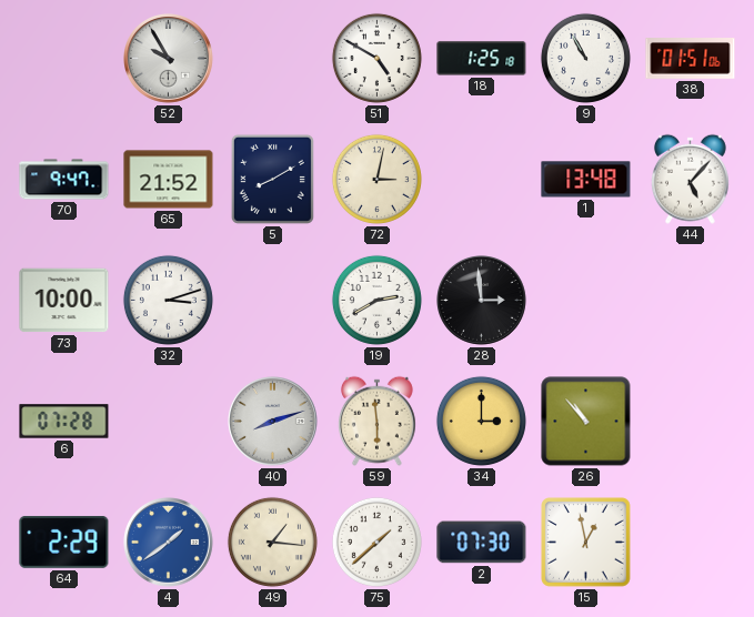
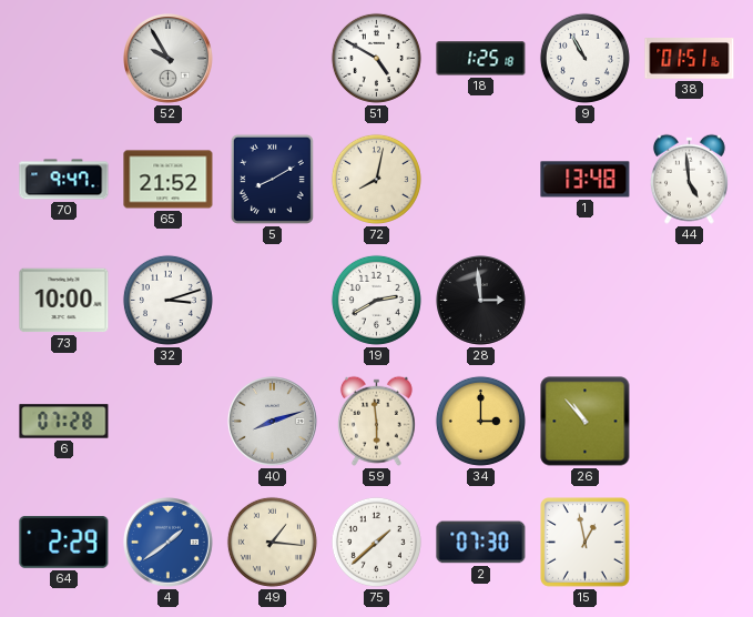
38: 01:51:06 -> 01:51:16
72: 3:02 -> 8:02
44: 5:07 -> 4:59
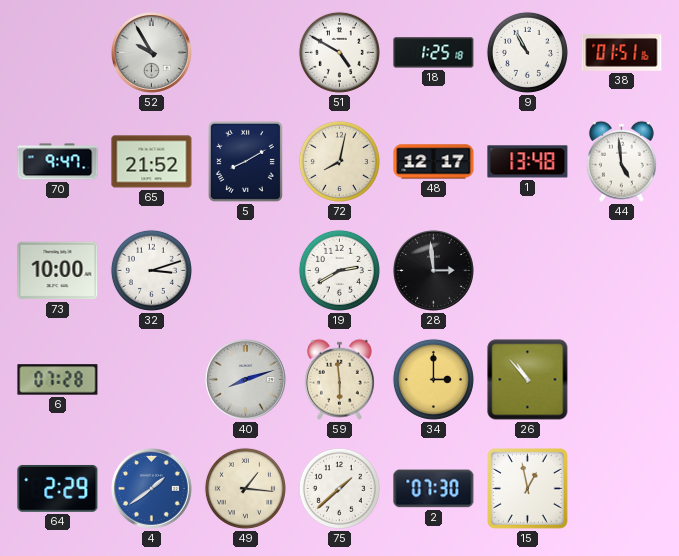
48: none -> 12:17
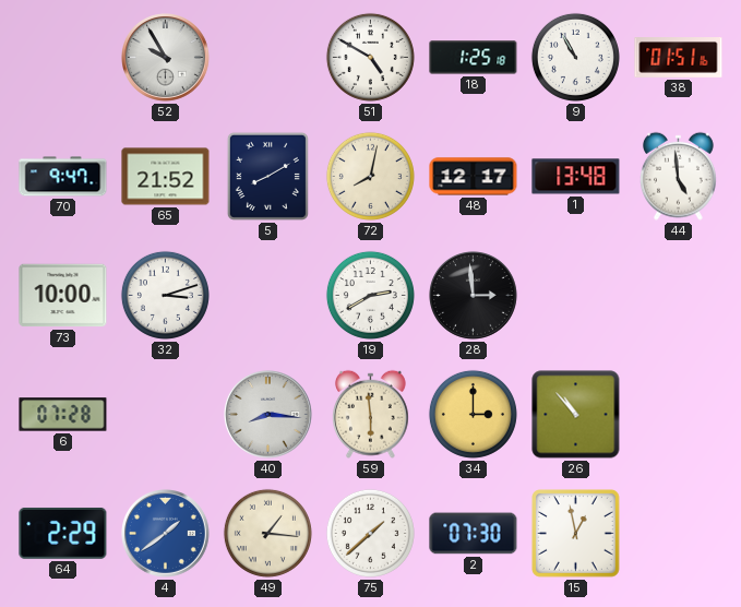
40: 8:12 -> 8:16
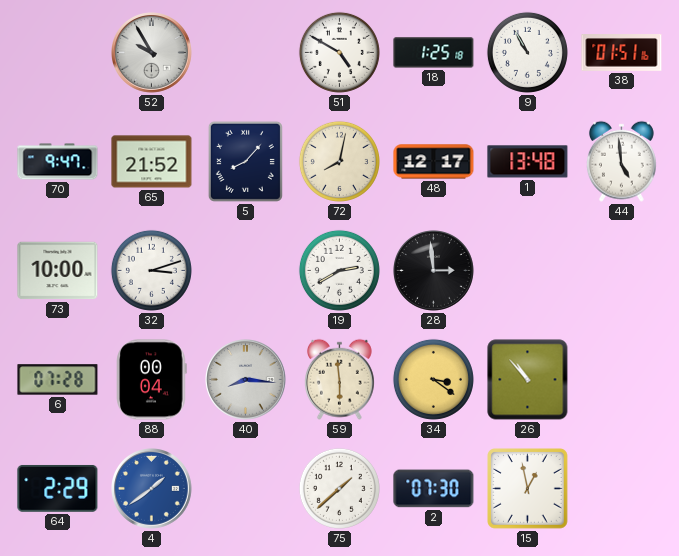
5: 8:10 -> 8:07
88: none -> 00:04
34: 3:00 -> 3:21
49: 1:16 -> none
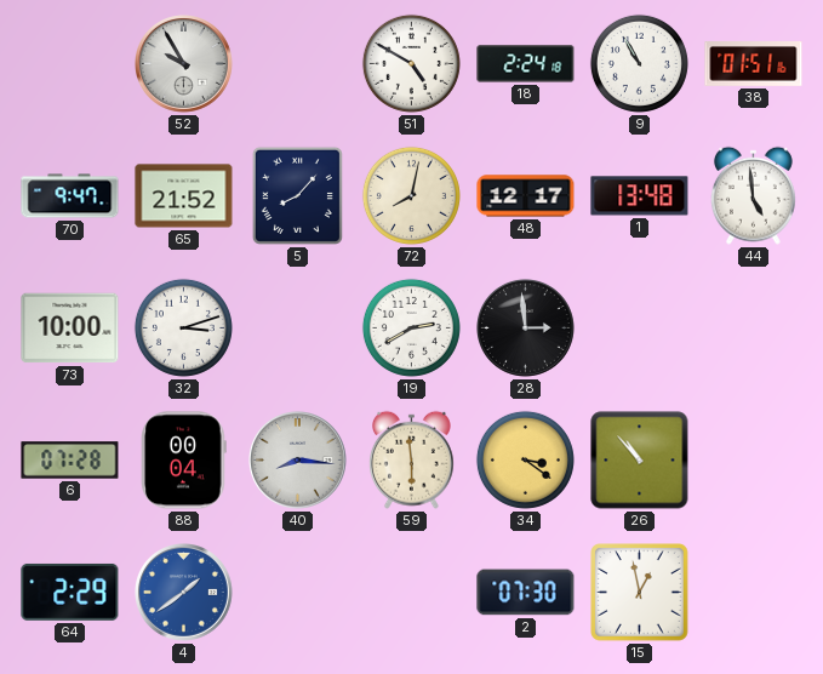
18: 1:25 -> 2:24
75: 1:38 -> none
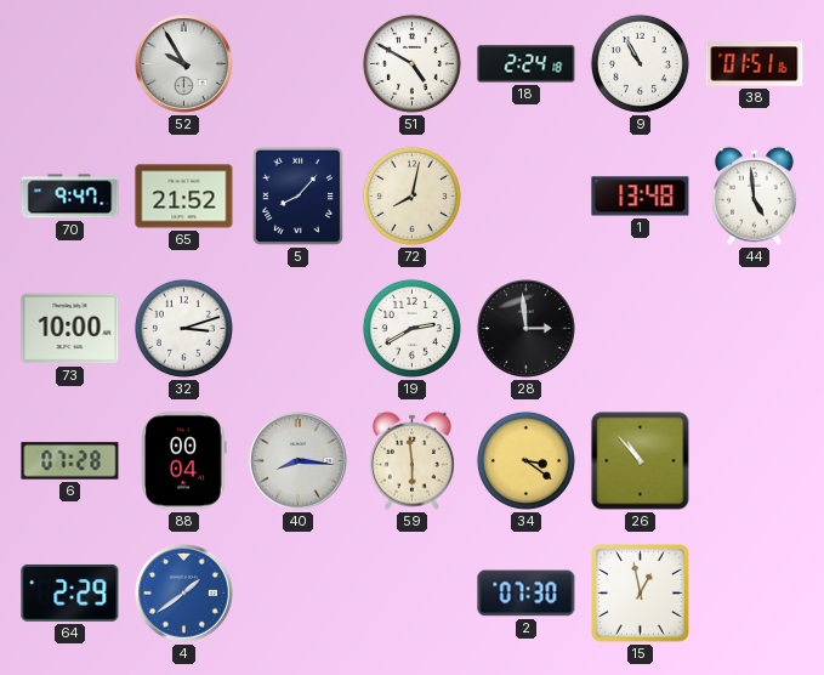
48: 12:17 -> none
